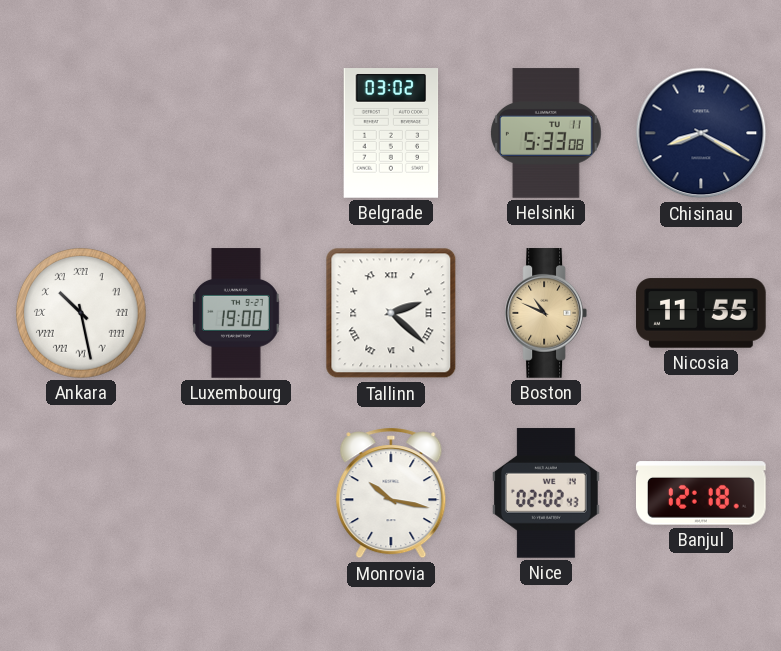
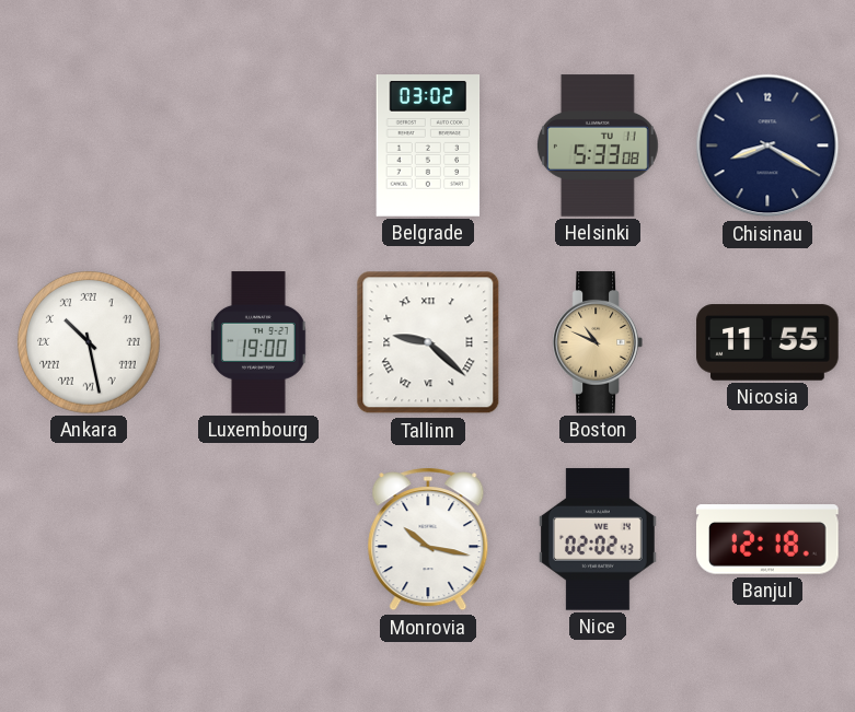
Tallinn: 2:22 -> 9:22
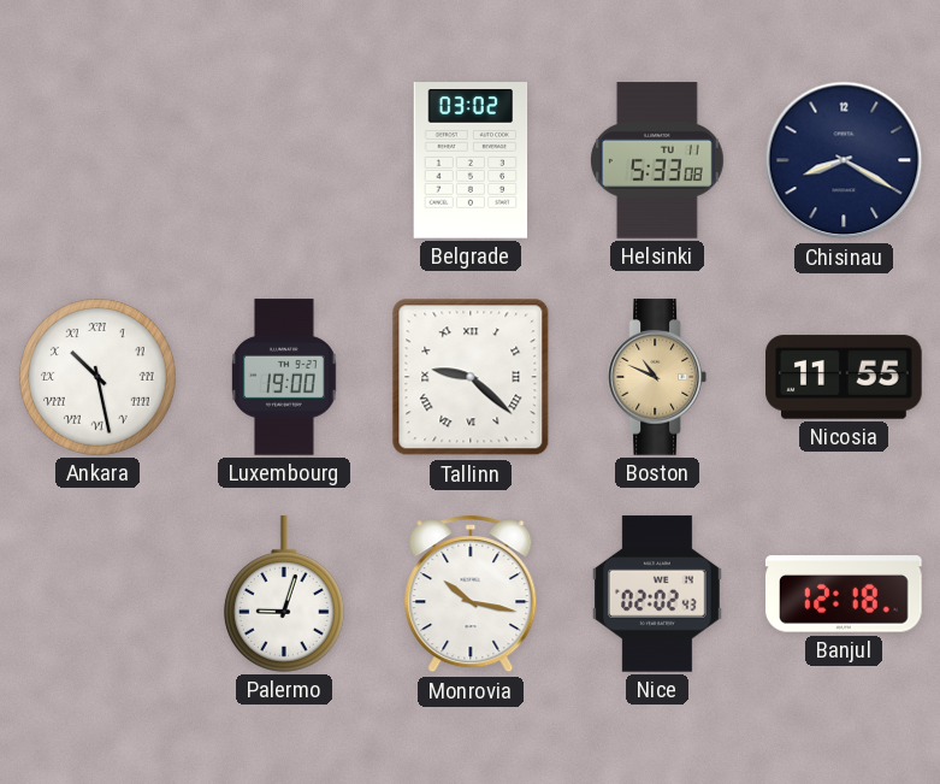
Palermo: none -> 9:03
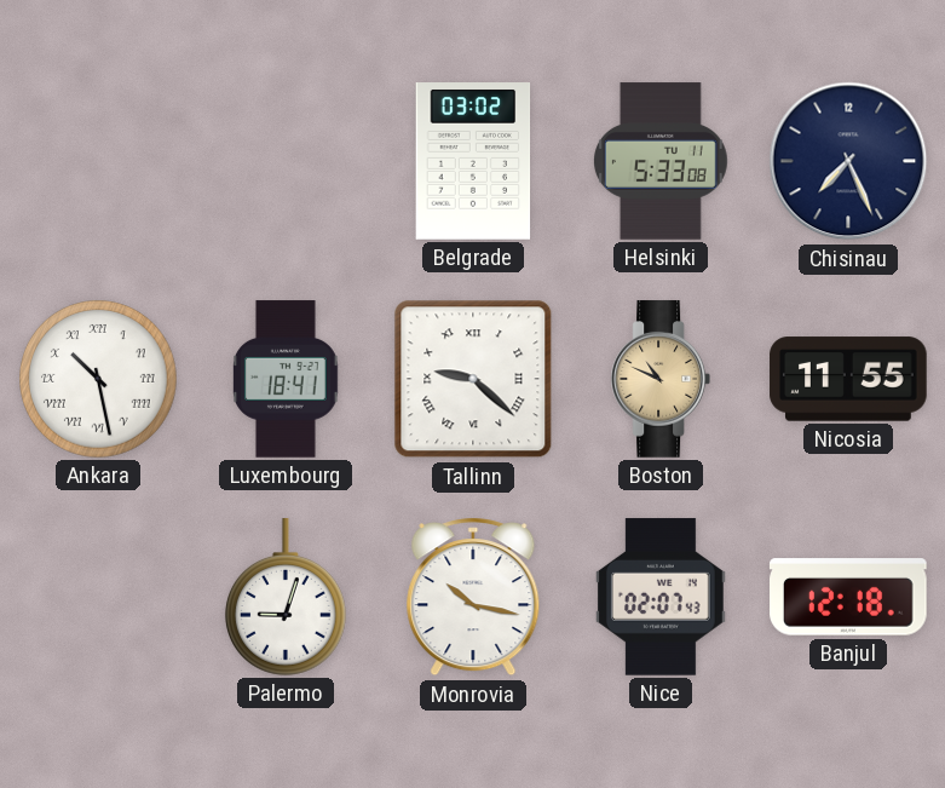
Chisinau: 8:20 -> 7:26
Luxembourg: 19:00 -> 18:41
Nice: 02:02 -> 02:07
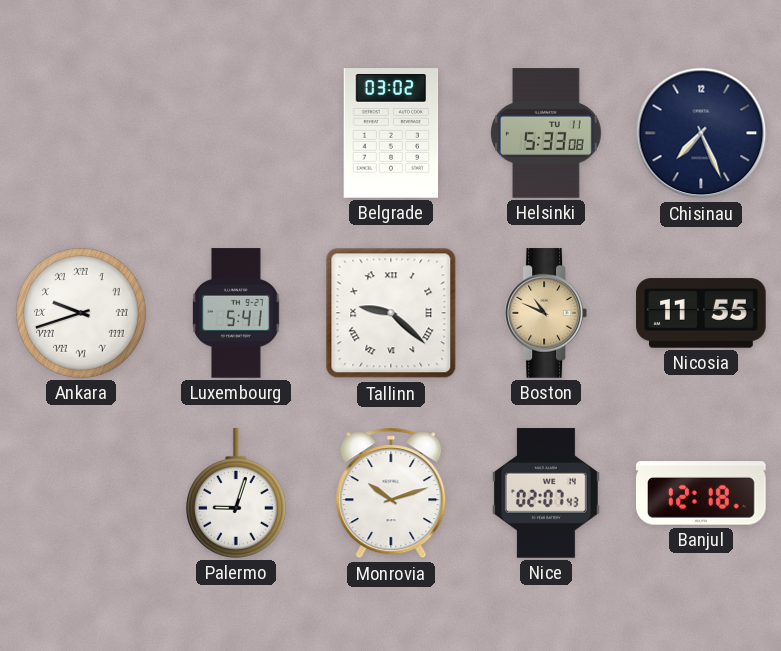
Ankara: 10:28 -> 9:42
Luxembourg: 18:41 -> 5:41
Monrovia: 10:17 -> 10:12
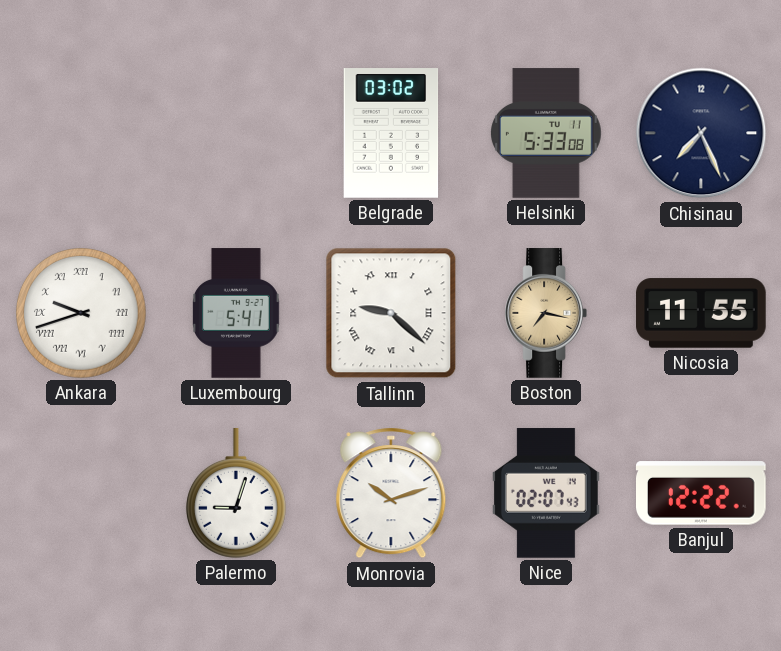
Boston: 10:49 -> 7:17
Banjul: 12:18 -> 12:22
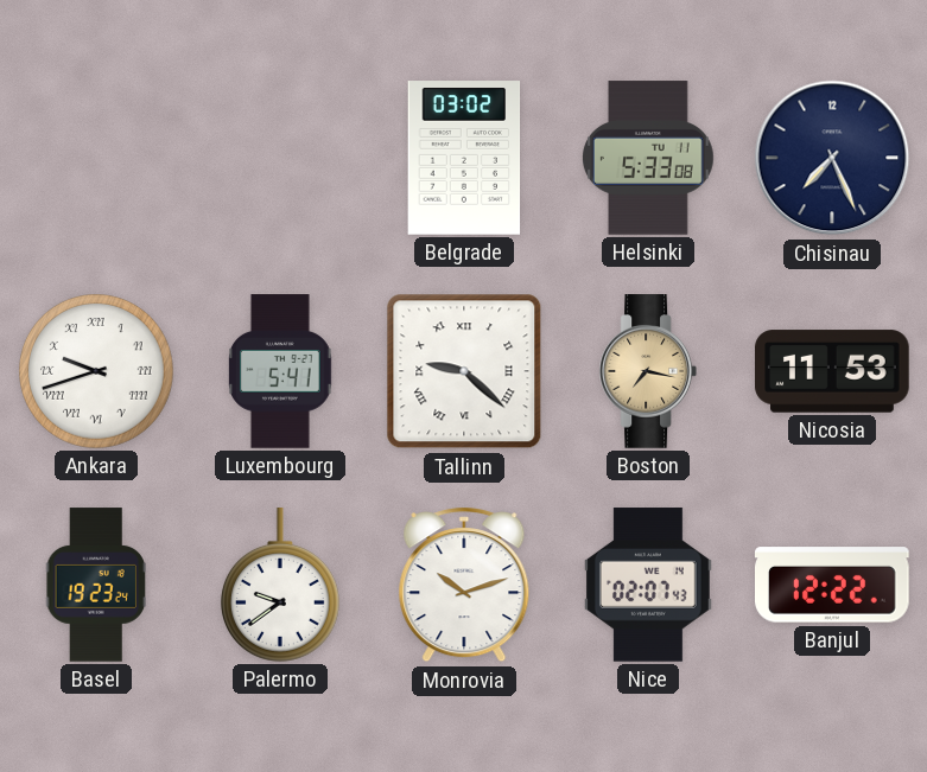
Nicosia: 11:55 -> 11:53
Basel: none -> 19:23
Palermo: 9:03 -> 9:39
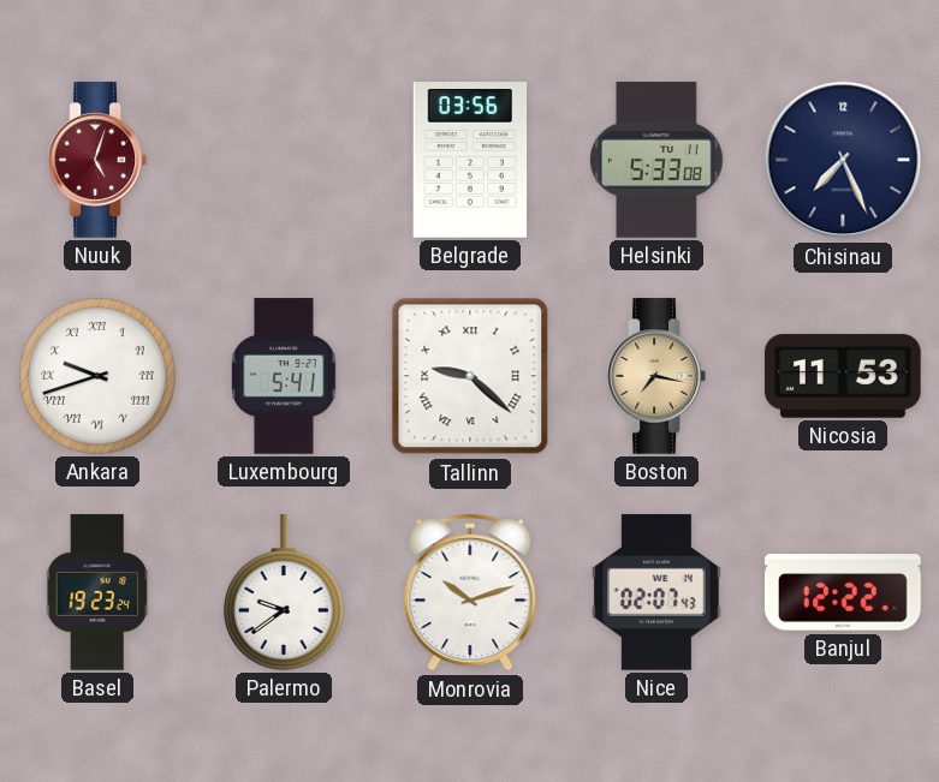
Nuuk: none -> 5:03
Belgrade: 03:02 -> 03:56
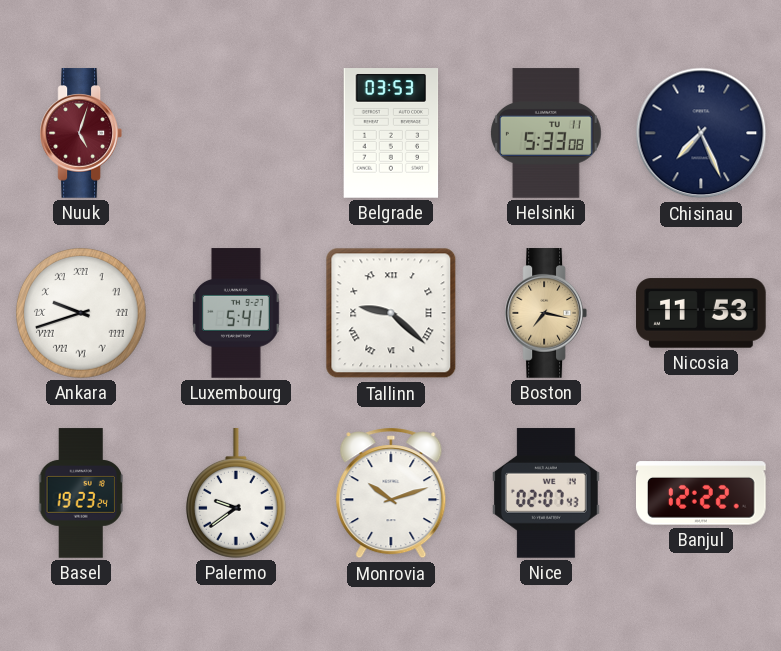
Belgrade: 03:56 -> 03:53
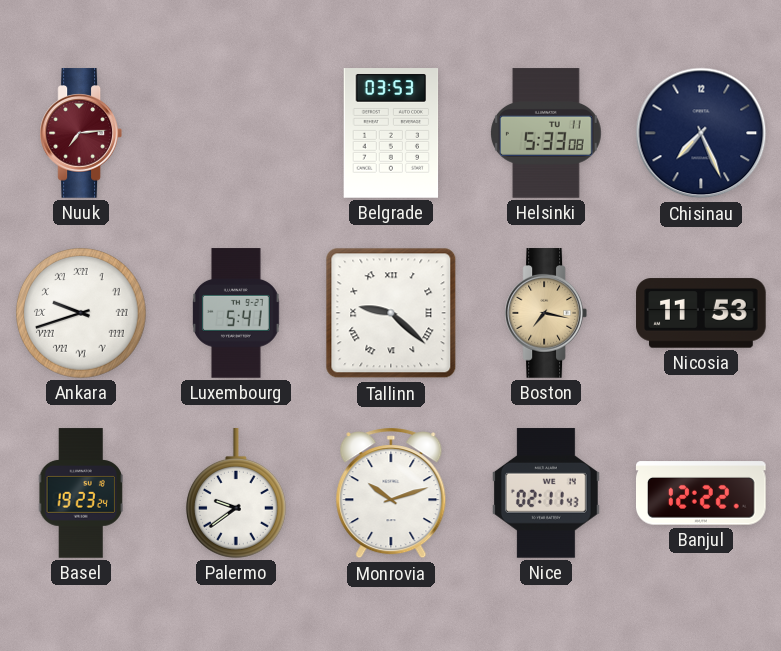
Nuuk: 5:03 -> 7:14
Nice: 02:07 -> 02:11
